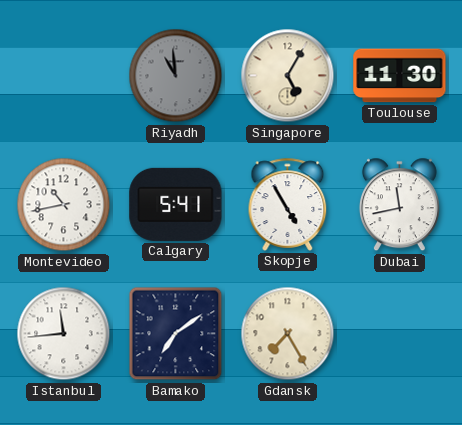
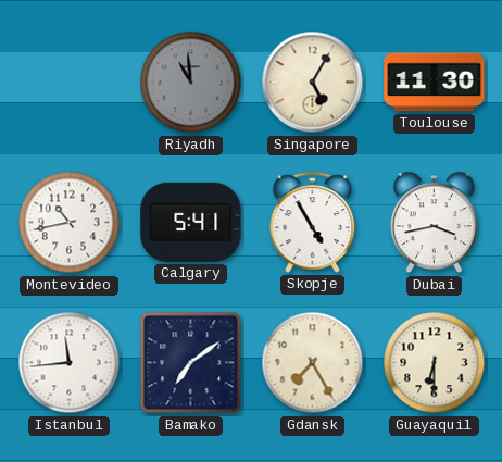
Dubai: 11:43 -> 3:43
Guayaquil: none -> 6:30
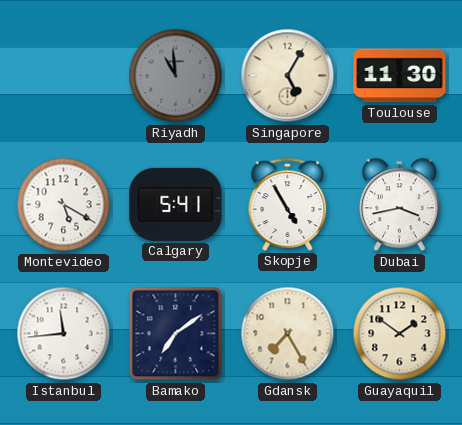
Montevideo: 10:43 -> 5:20
Guayaquil: 6:30 -> 1:51
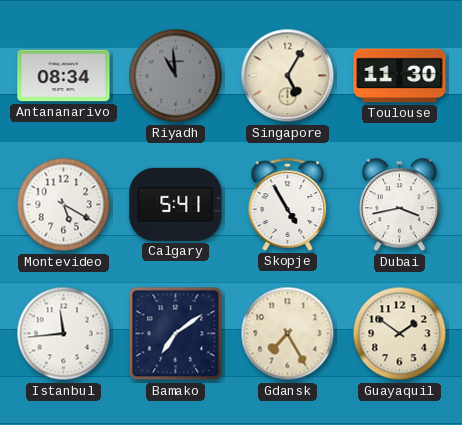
Antananarivo: none -> 08:34
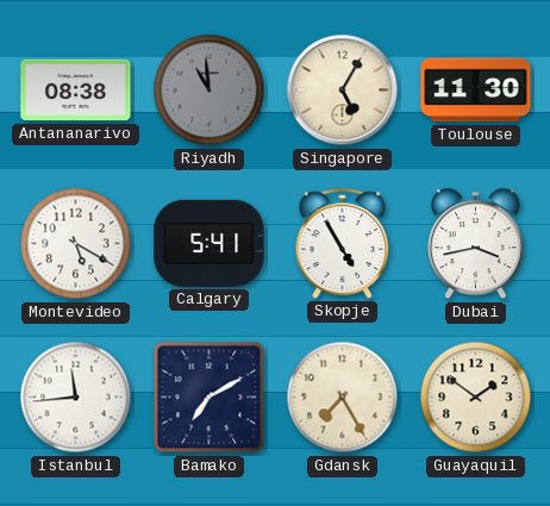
Antananarivo: 08:34 -> 08:38
Bamako: 7:09 -> 7:10
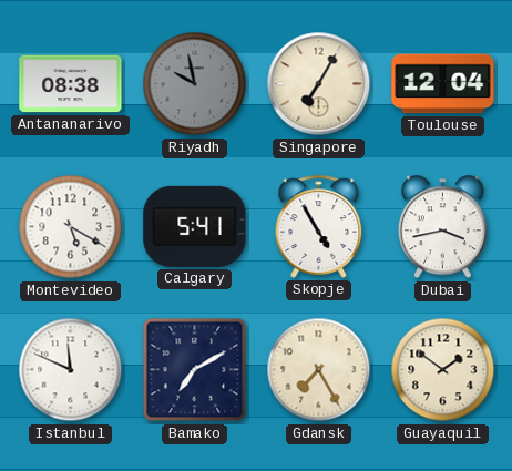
Riyadh: 10:59 -> 9:58
Singapore: 5:05 -> 7:05
Toulouse: 11:30 -> 12:04
Istanbul: 11:44 -> 11:49
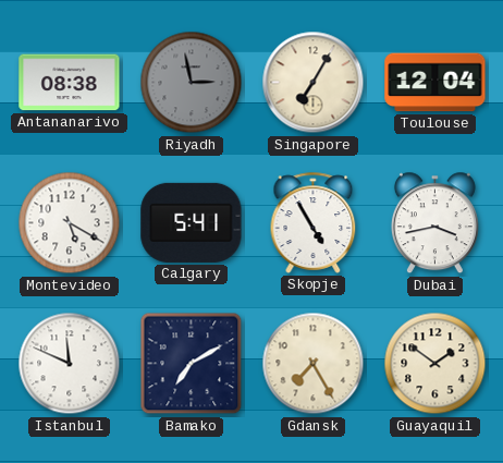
Riyadh: 9:58 -> 2:58
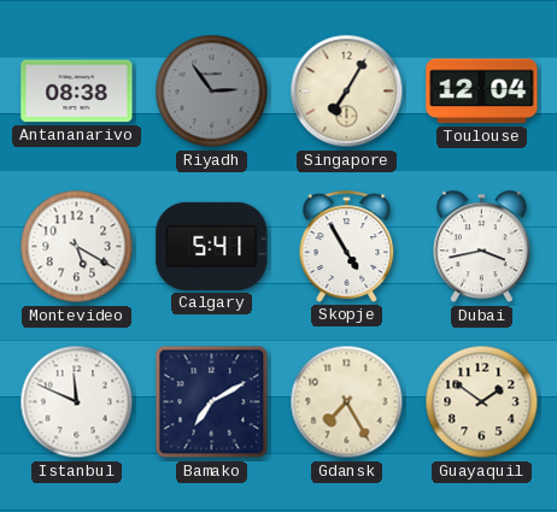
Riyadh: 2:58 -> 2:54
